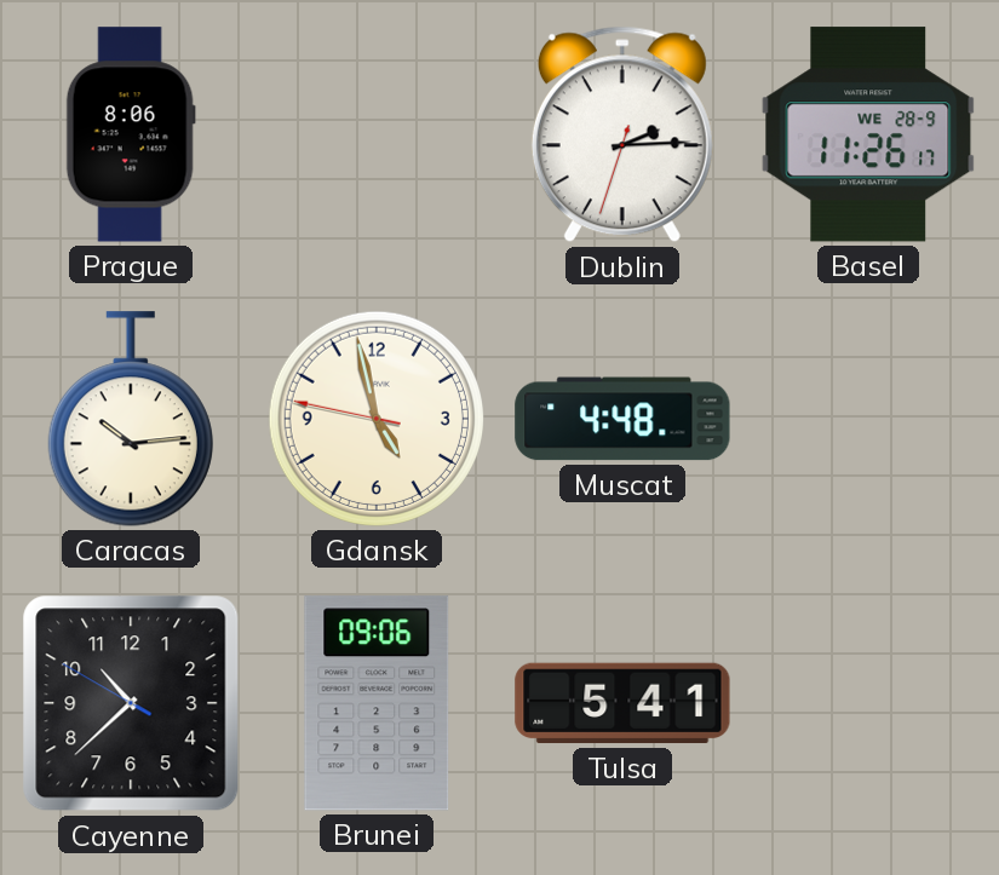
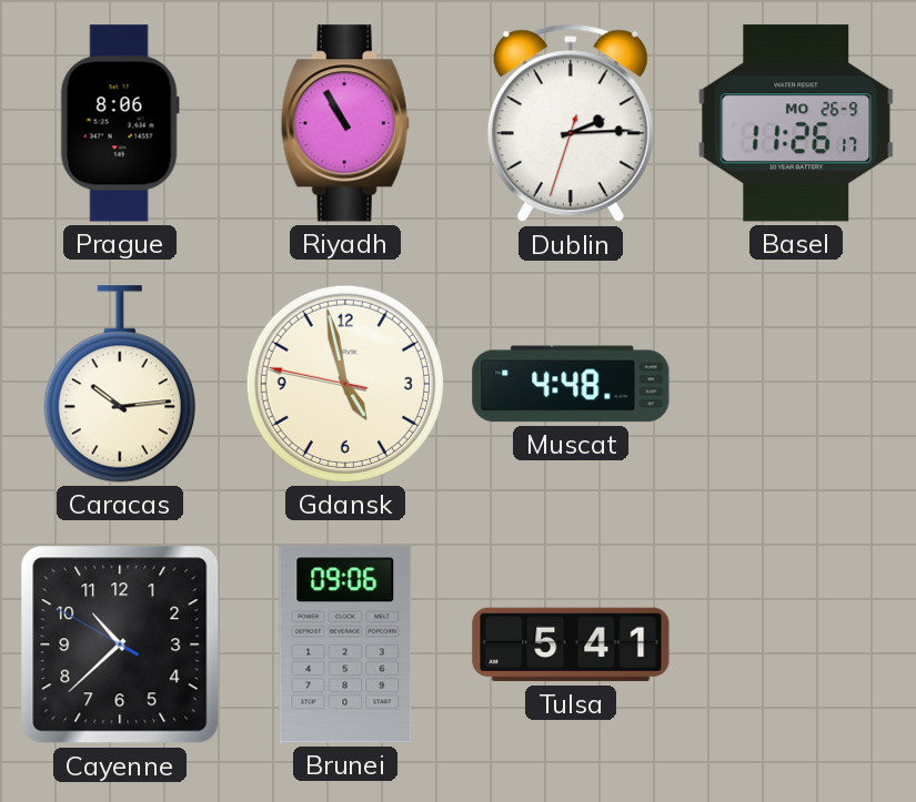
Riyadh: none -> 10:55
Basel date: WE 28-9 -> MO 26-9
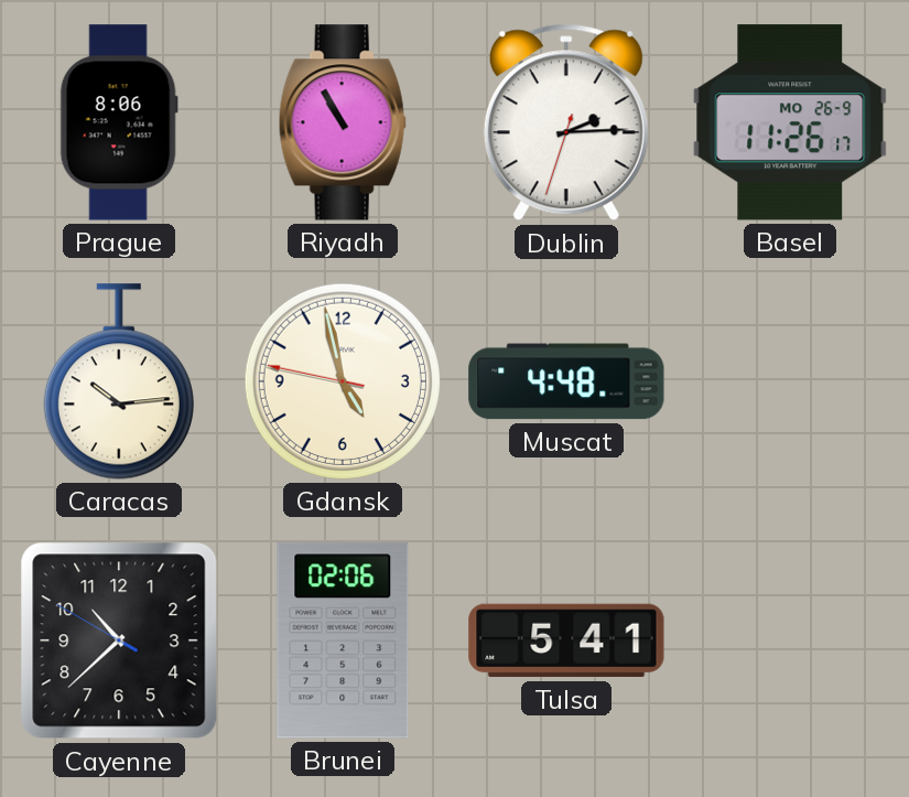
Brunei: 09:06 -> 02:06
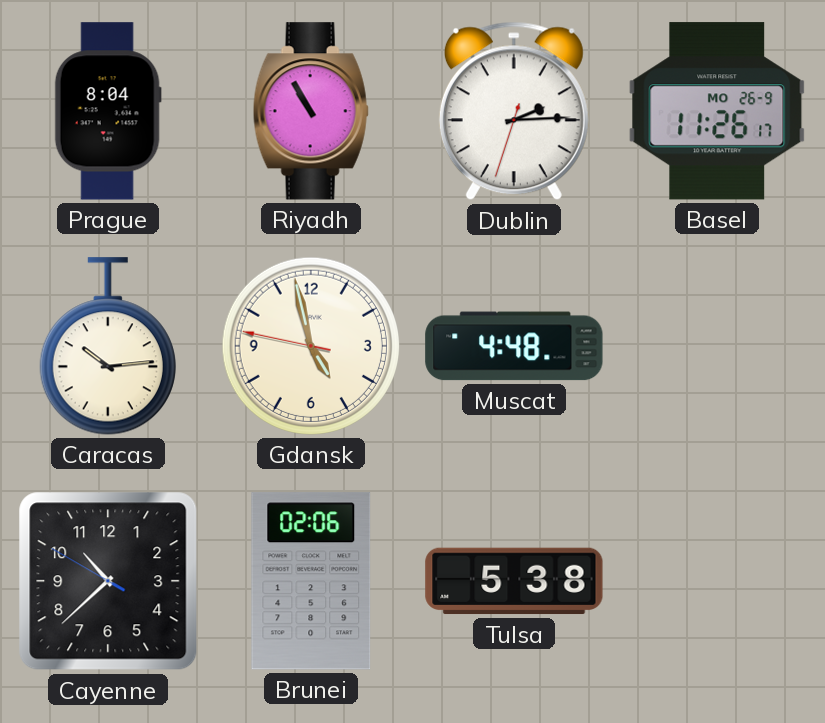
Prague: 8:06 -> 8:04
Tulsa: 5:41 -> 5:38
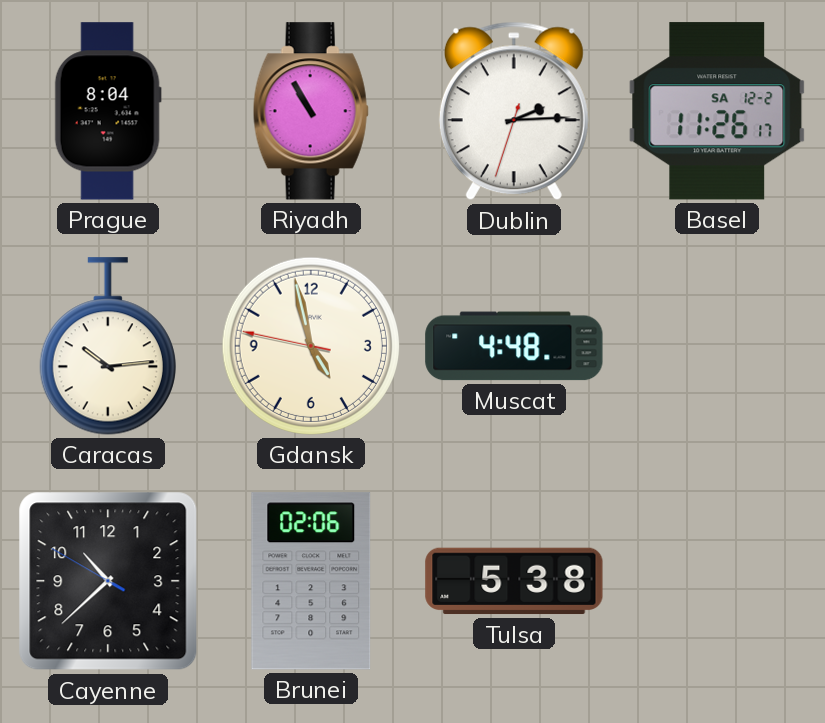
Basel date: MO 26-9 -> SA 12-2
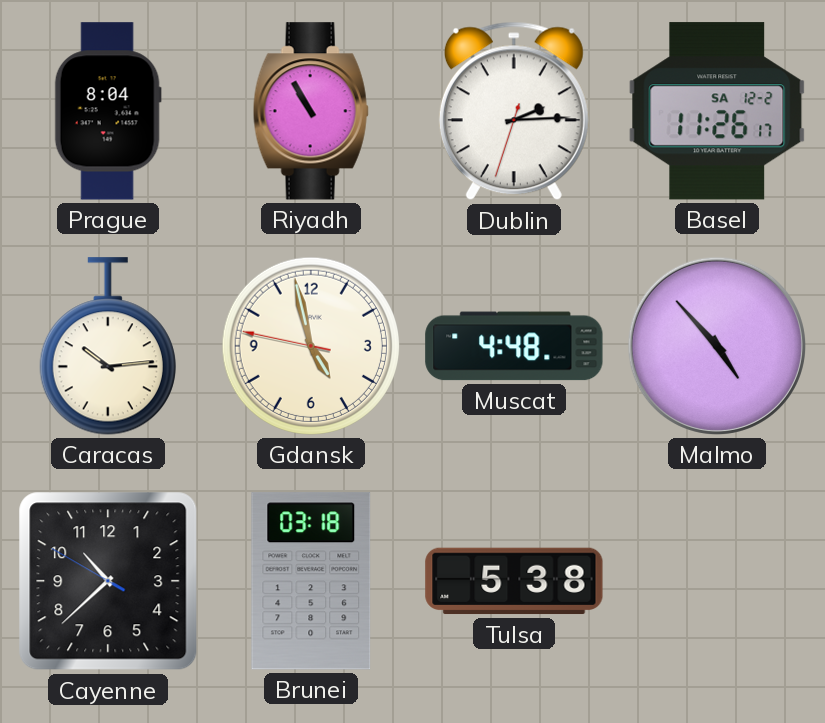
Malmo: none -> 4:53
Brunei: 02:06 -> 03:18
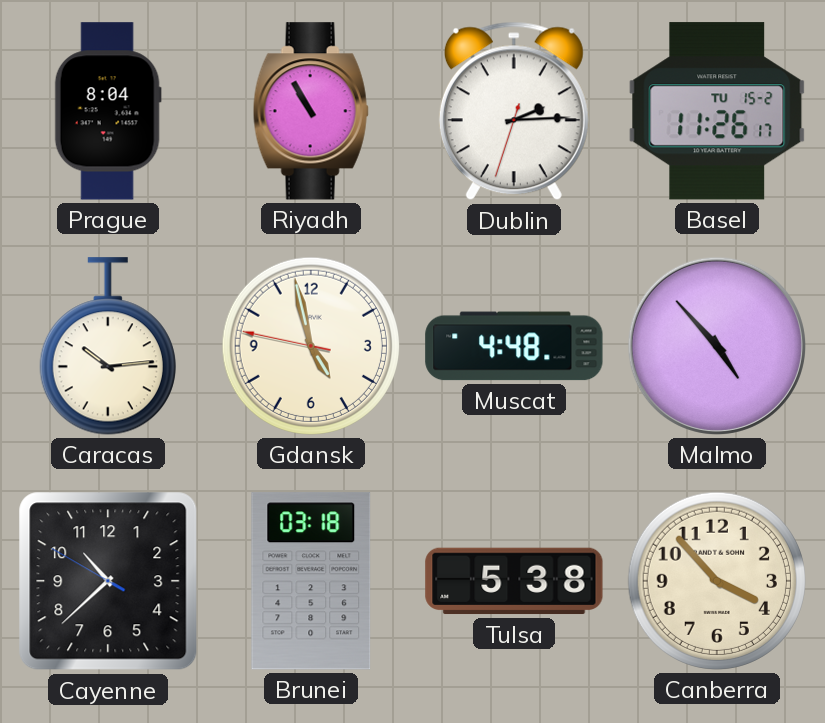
Basel date: SA 12-2 -> TU 15-2
Canberra: none -> 3:53
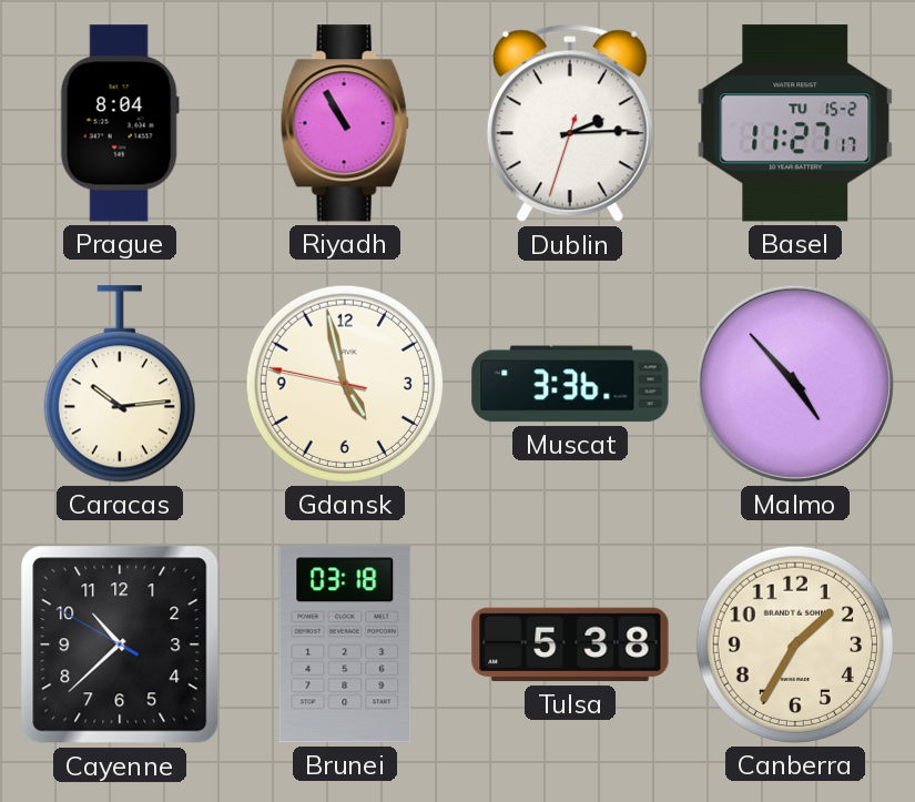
Basel: 11:26 -> 11:27
Muscat: 4:48 -> 3:36
Canberra: 3:53 -> 1:35
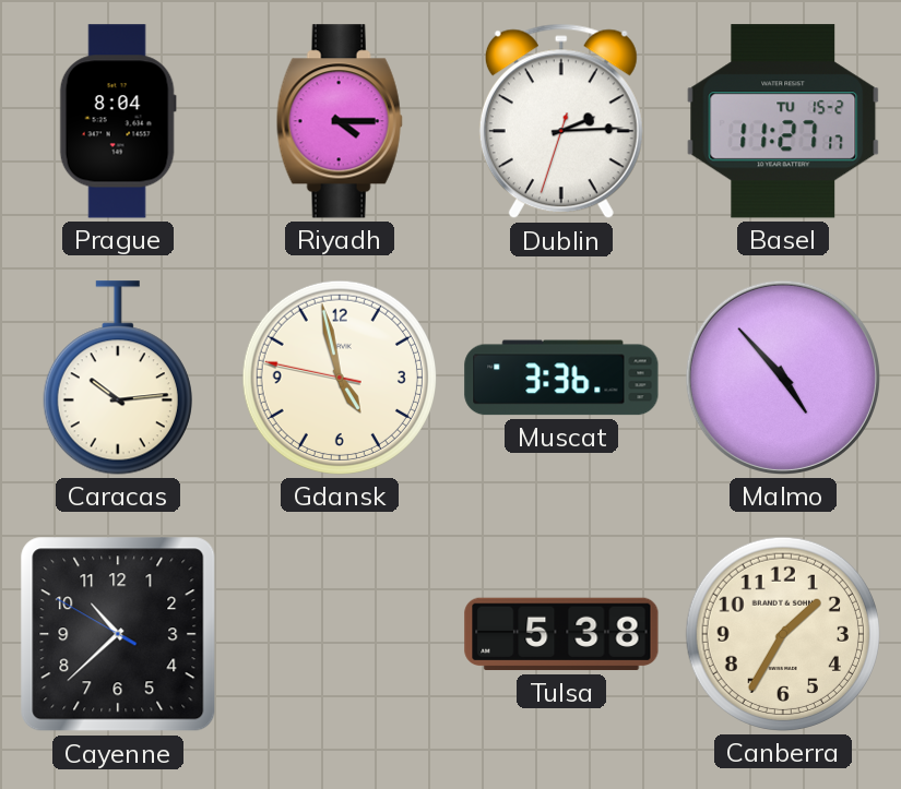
Riyadh: 10:55 -> 4:15
Brunei: 03:18 -> none
